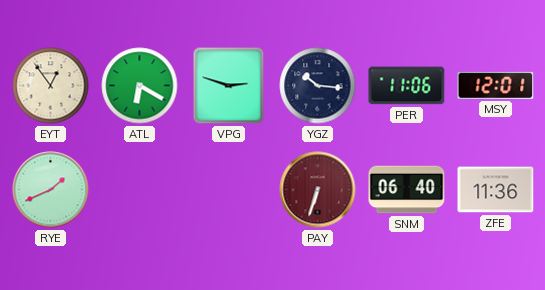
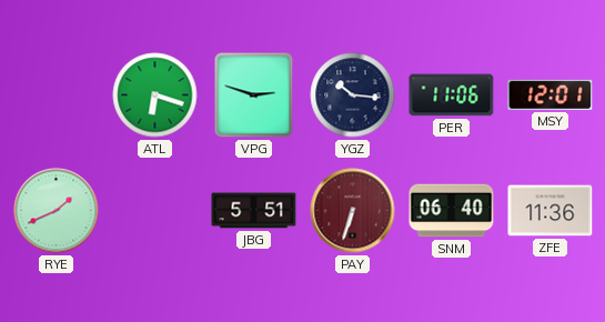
EYT: 12:54 -> none
ATL: 6:20 -> 6:18
JBG: none -> 5:51
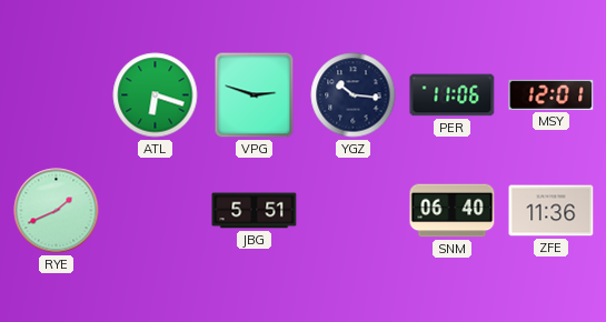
PAY: 6:33 -> none
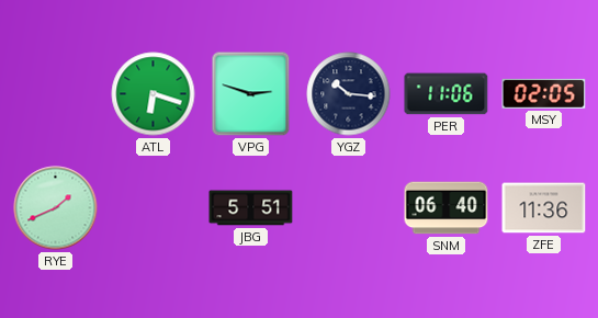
MSY: 12:01 -> 02:05
